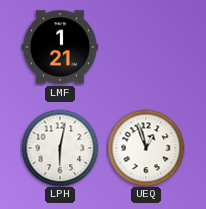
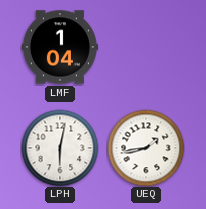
LMF: 1:21 -> 1:04
UEQ: 12:57 -> 1:43
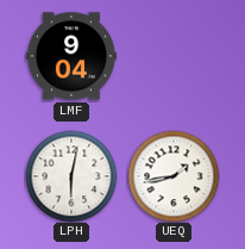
LMF: 1:04 -> 9:04
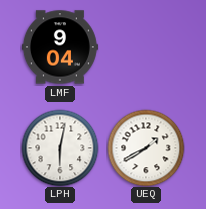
UEQ: 1:43 -> 1:40
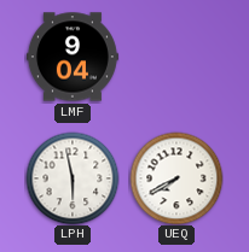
LPH: 6:02 -> 5:58
UEQ: 1:40 -> 7:40
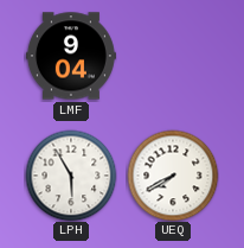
LPH: 5:58 -> 5:55
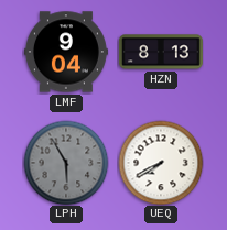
HZN: none -> 8:13
LPH dial: white -> grey
